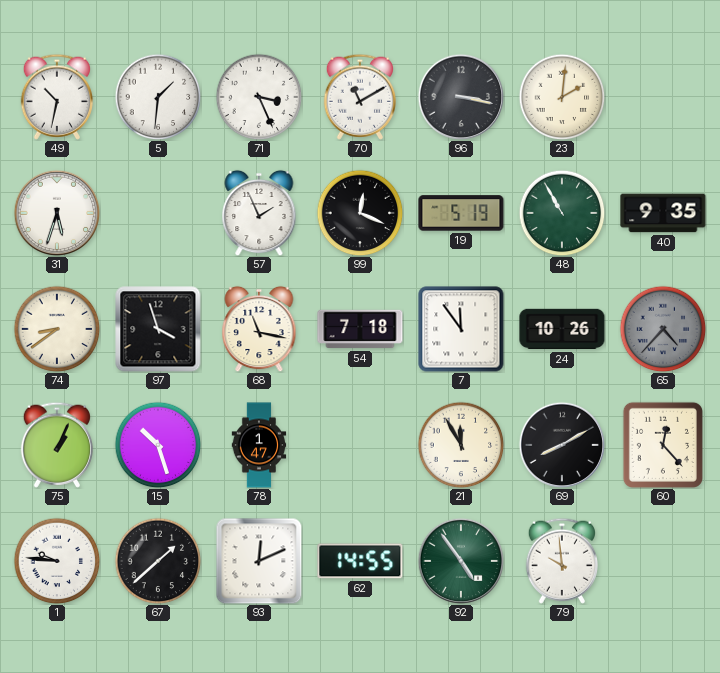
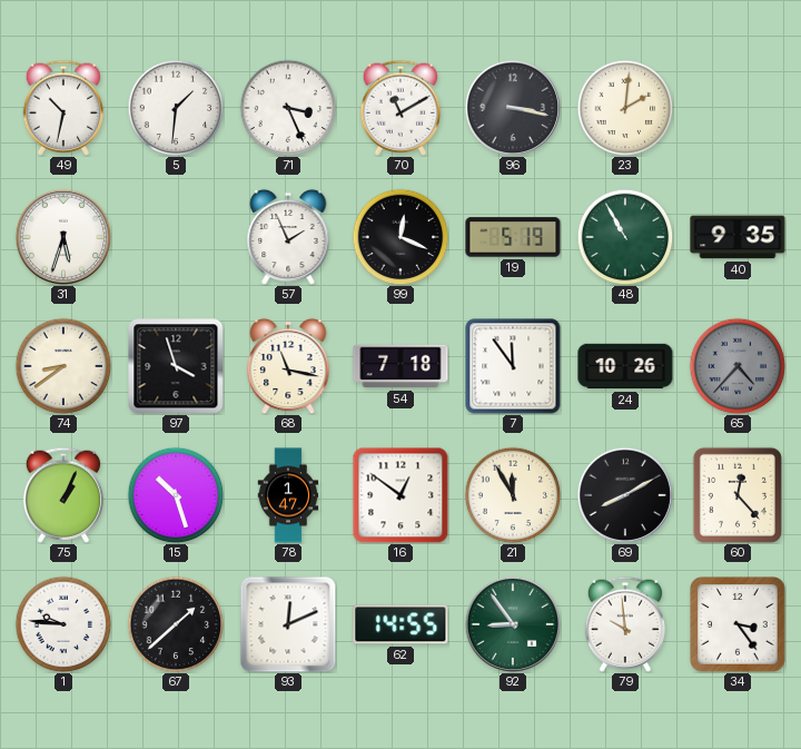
16: none -> 12:51
92: 4:54 -> 8:54
34: none -> 3:24
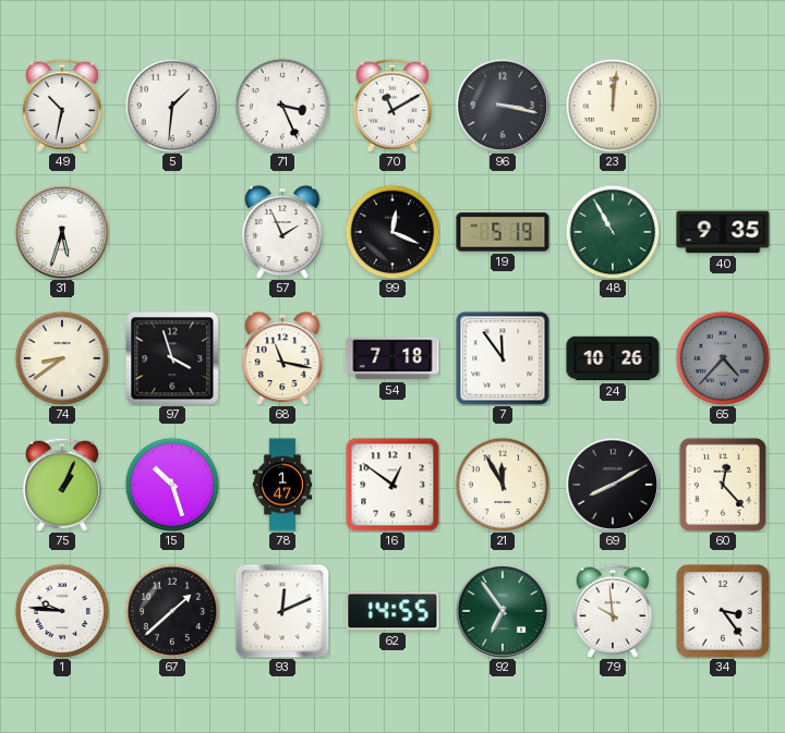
23: 2:01 -> 12:01
92: 8:54 -> 6:54
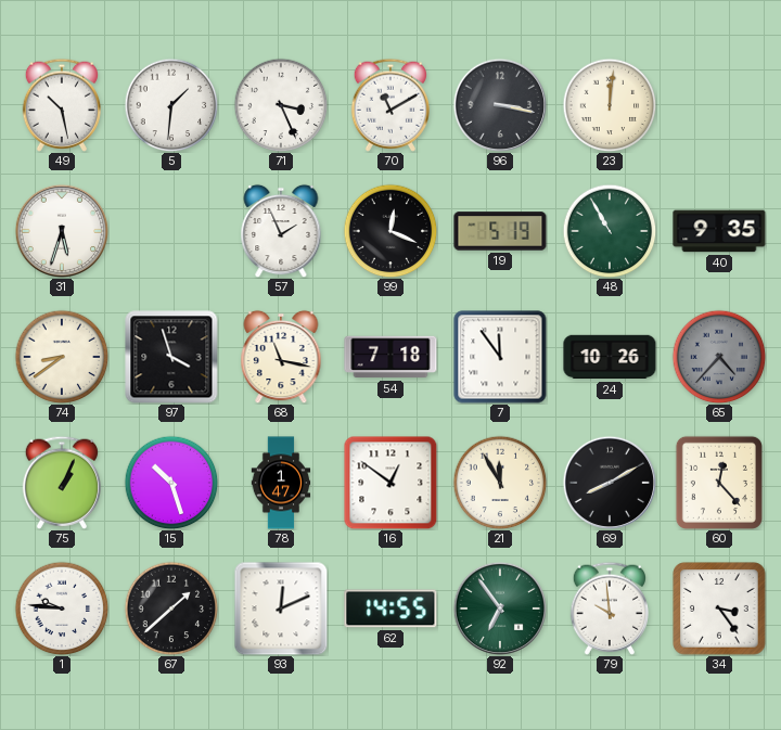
49: 10:32 -> 10:28
